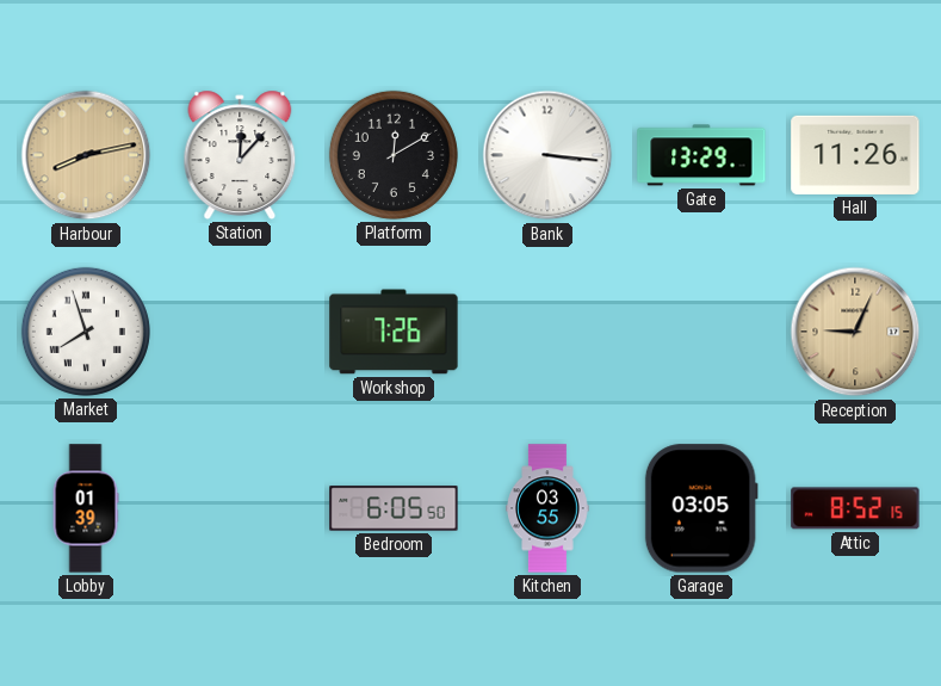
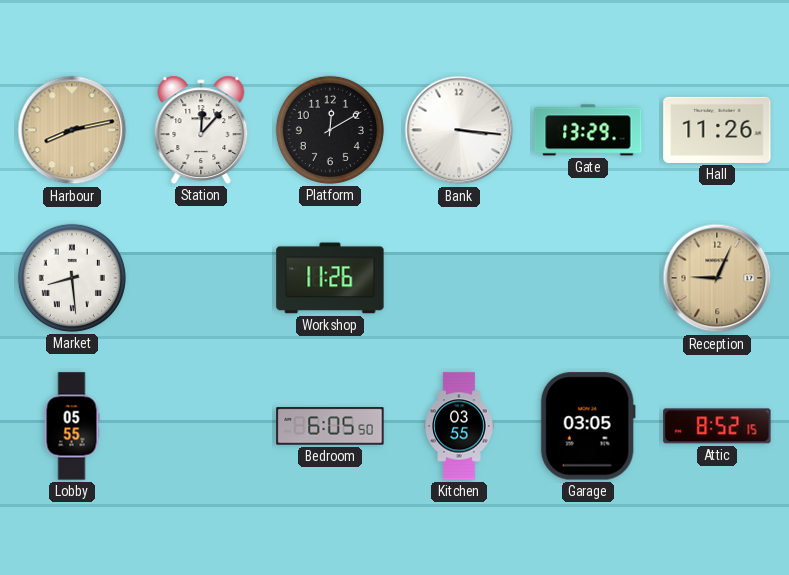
Market: 7:57 -> 8:29
Workshop: 7:26 -> 11:26
Lobby: 01:39 -> 05:55
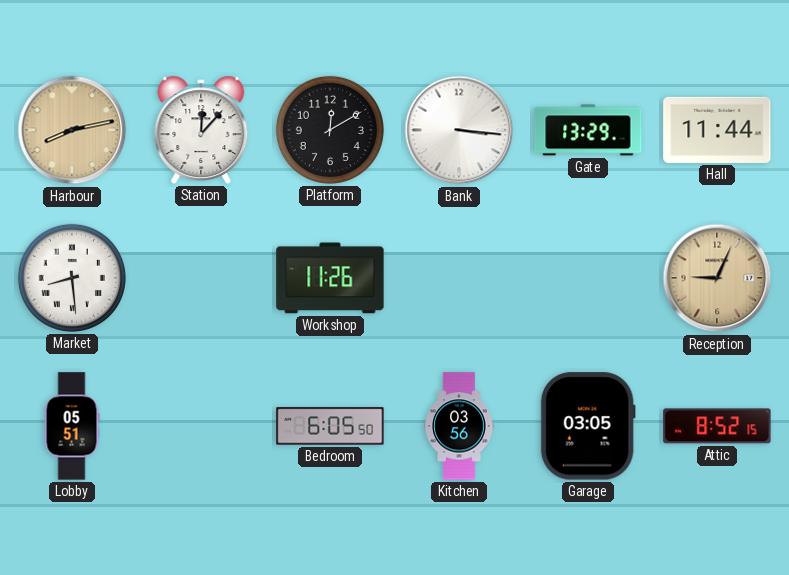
Hall: 11:26 -> 11:44
Lobby: 05:55 -> 05:51
Kitchen: 03:55 -> 03:56
